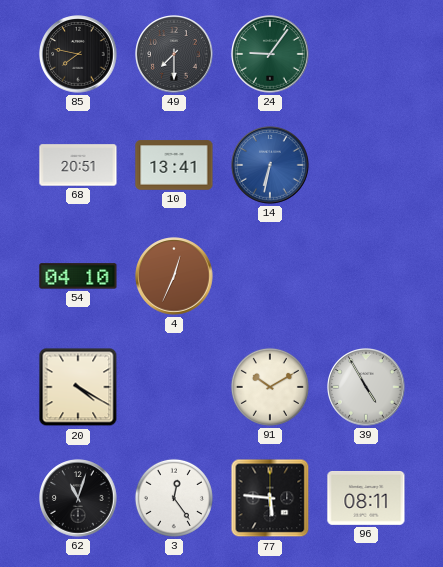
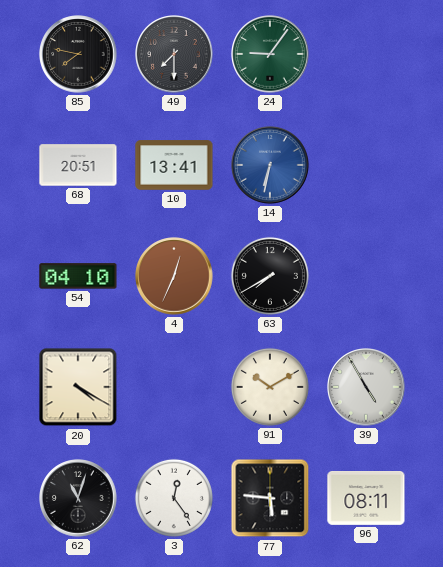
63: none -> 7:40
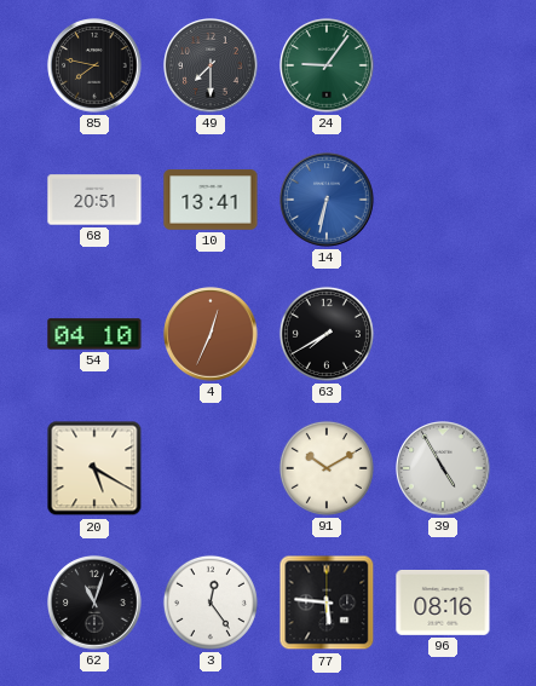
20: 4:20 -> 5:20
96: 08:11 -> 08:16
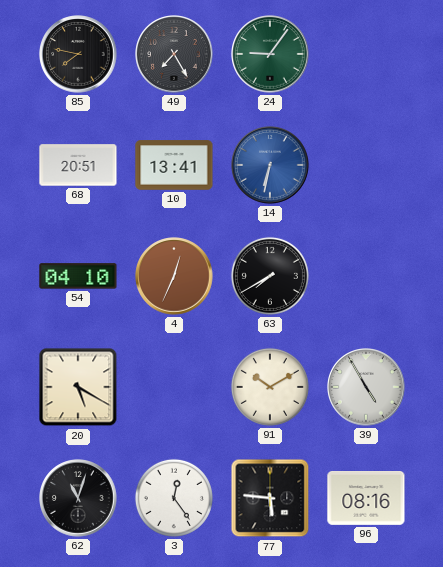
49: 7:30 -> 7:25
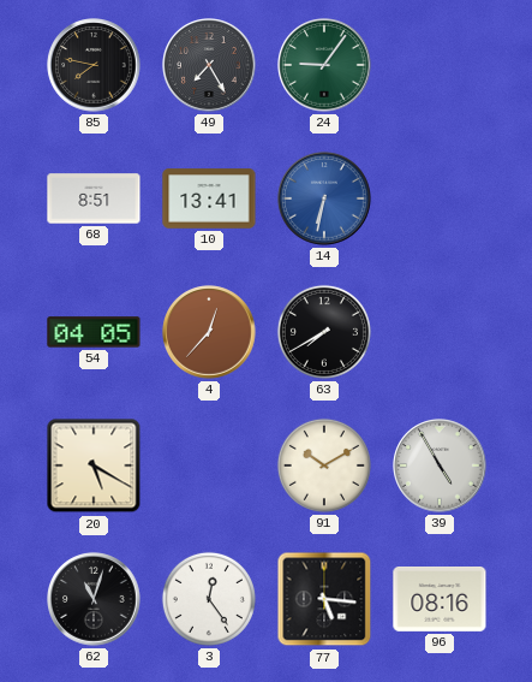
68: 20:51 -> 8:51
54: 04:10 -> 04:05
4: 12:34 -> 12:37
77: 5:46 -> 5:16
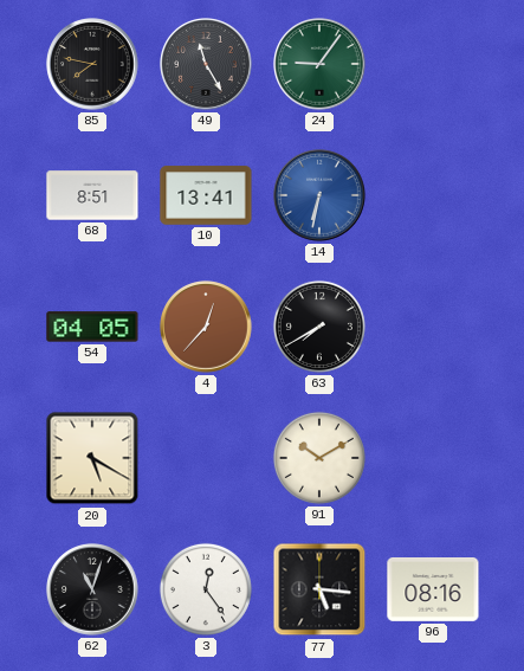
49: 7:25 -> 11:25
39: 4:55 -> none
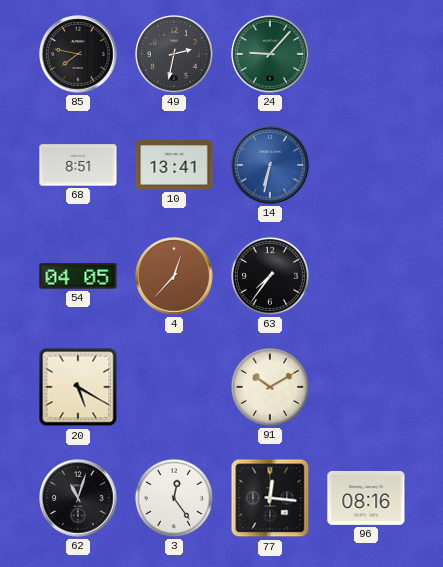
49: 11:25 -> 2:32
24: 9:06 -> 9:07
63: 7:40 -> 7:36
77: 5:16 -> 12:16
